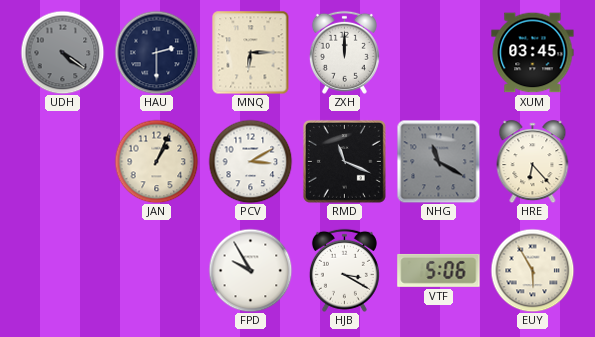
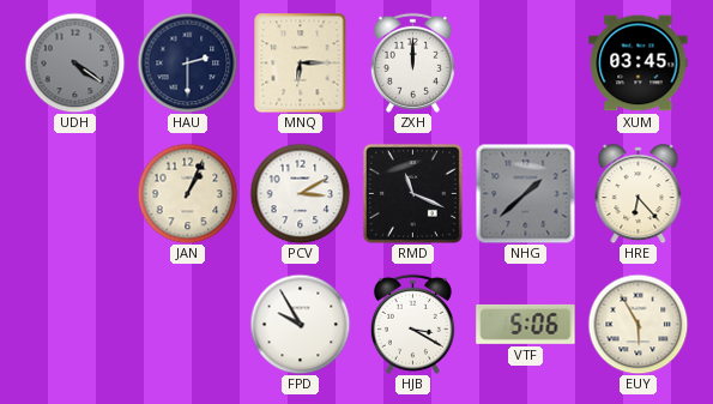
NHG: 11:20 -> 1:38
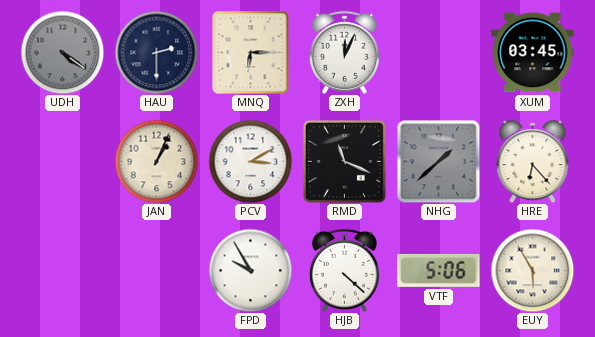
ZXH: 12:00 -> 12:04
HJB: 3:20 -> 4:22
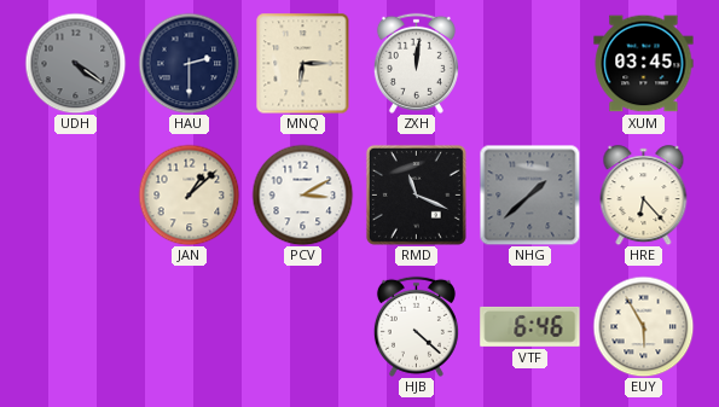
ZXH: 12:04 -> 12:01
JAN: 1:04 -> 1:08
FPD: 9:55 -> none
VTF: 5:06 -> 6:46
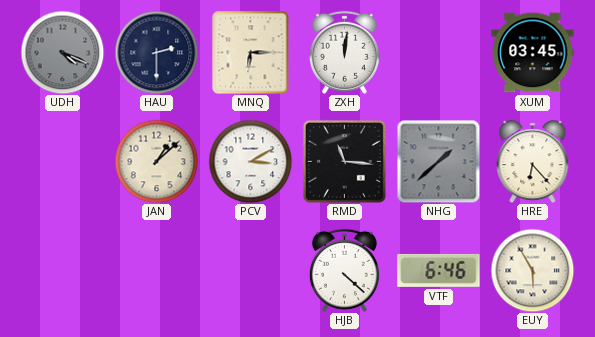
UDH: 4:21 -> 4:19
RMD: 11:19 -> 11:16
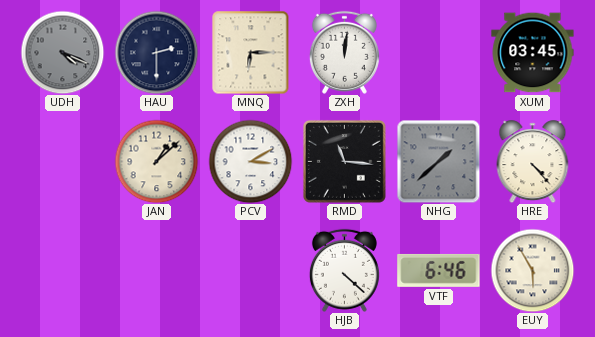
HRE: 6:23 -> 4:23
